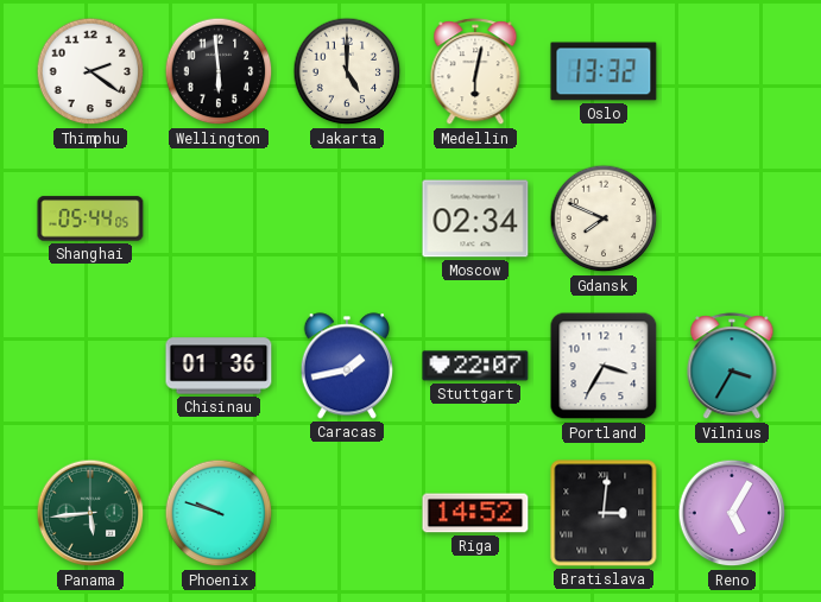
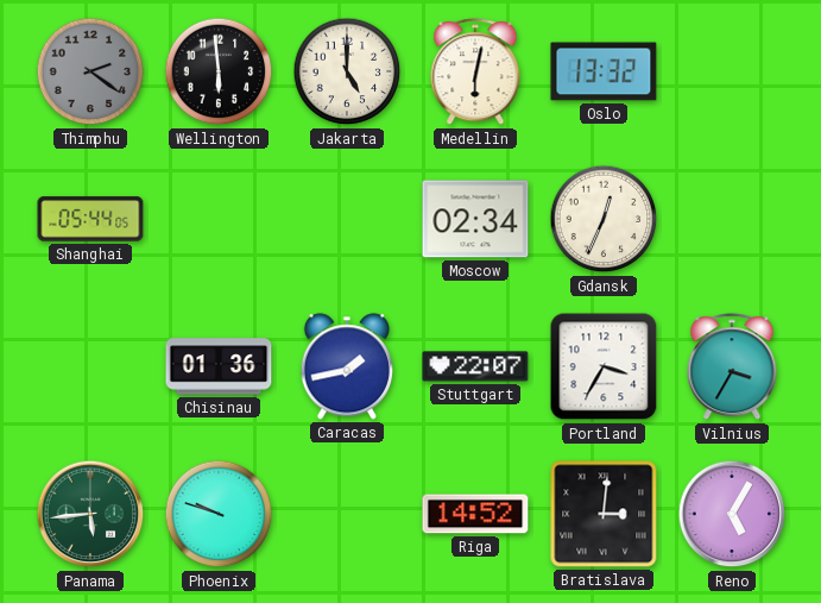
Thimphu dial: white -> grey
Gdansk: 7:49 -> 12:34
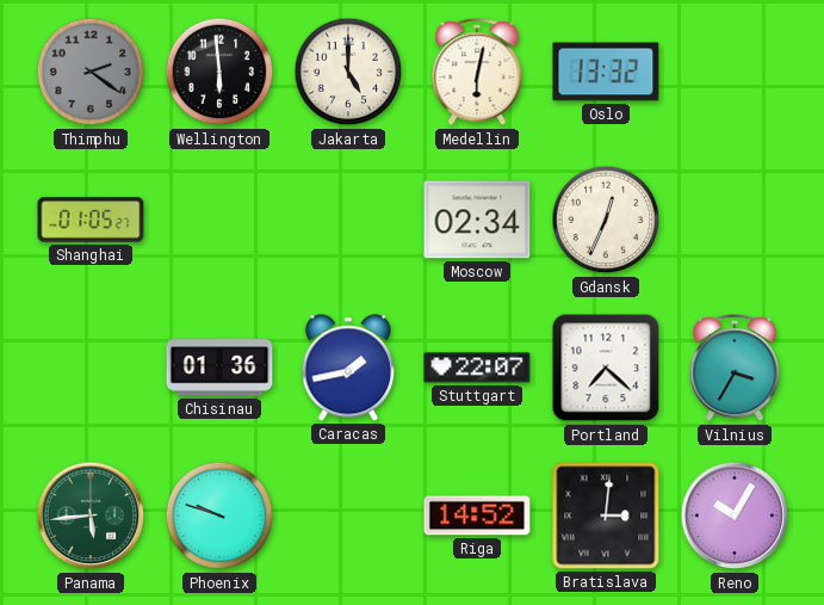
Shanghai: 05:44 -> 01:05
Portland: 3:35 -> 7:22
Reno: 5:05 -> 10:05
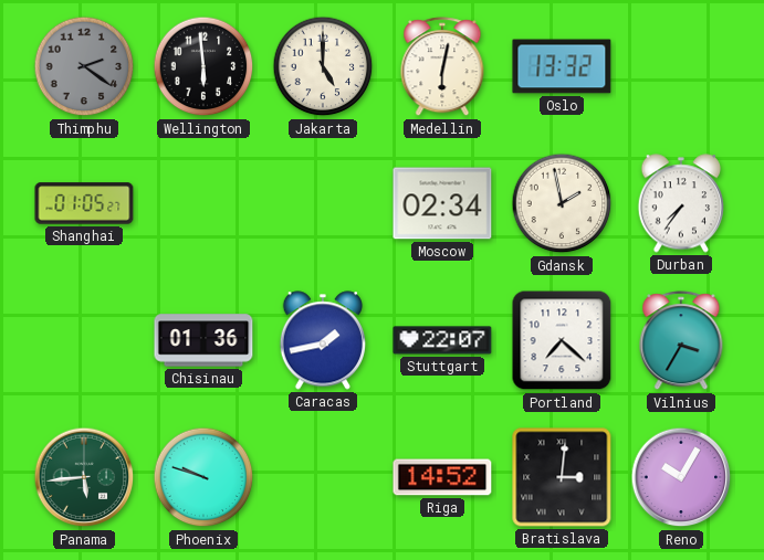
Gdansk: 12:34 -> 1:58
Durban: none -> 7:36
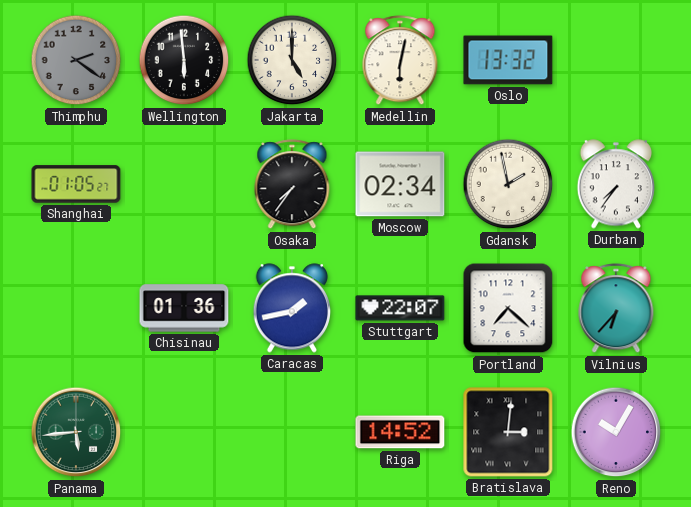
Osaka: none -> 7:36
Vilnius: 3:35 -> 6:37
Phoenix: 9:48 -> none
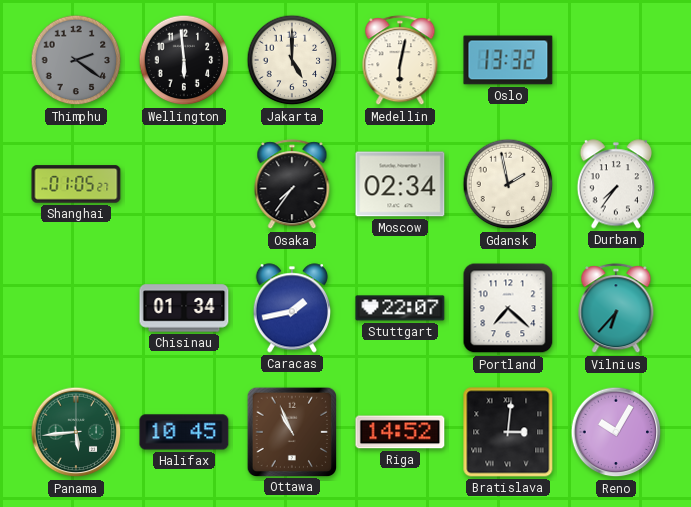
Chisinau: 01:36 -> 01:34
Halifax: none -> 10:45
Ottawa: none -> 10:56
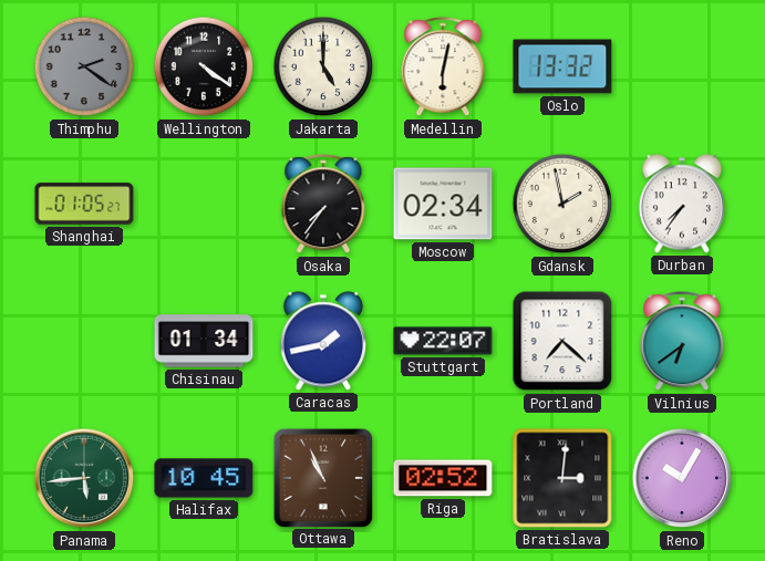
Wellington: 5:59 -> 4:21
Vilnius: 6:37 -> 6:39
Riga: 14:52 -> 02:52
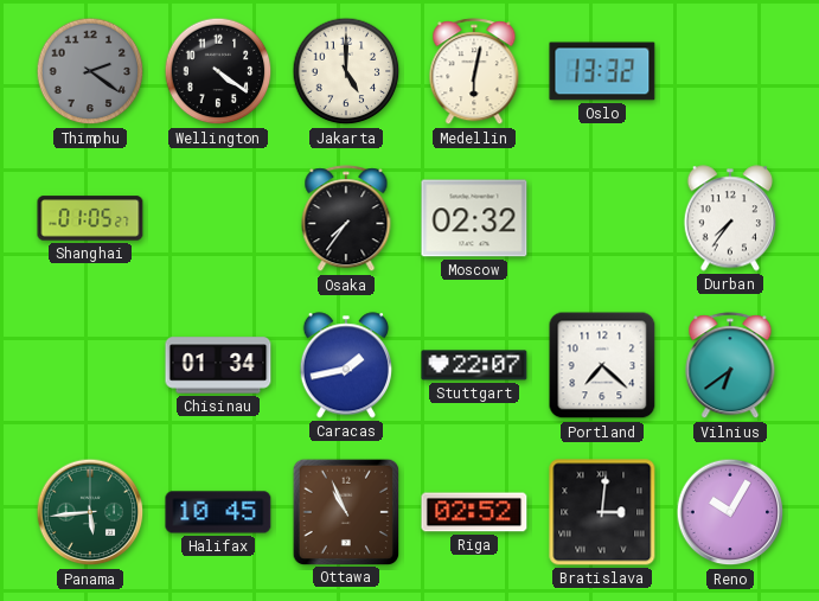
Moscow: 02:34 -> 02:32
Gdansk: 1:58 -> none
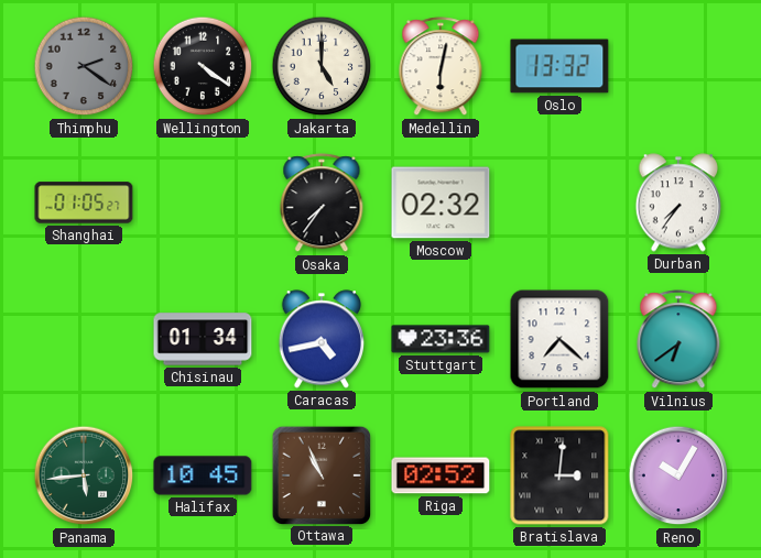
Caracas: 1:43 -> 4:43
Stuttgart: 22:07 -> 23:36
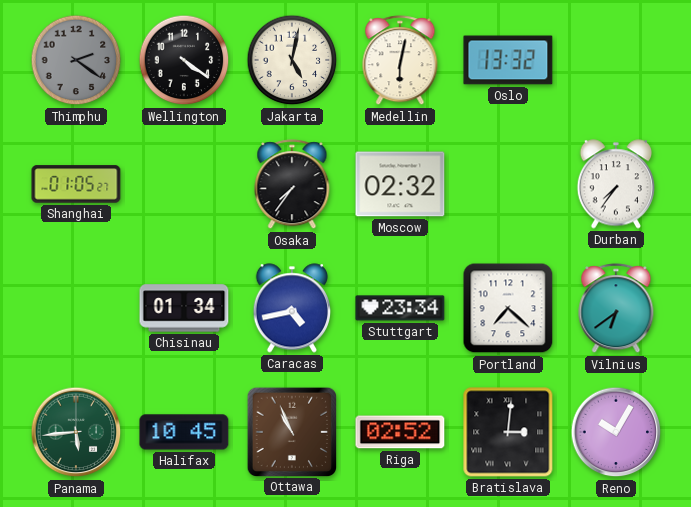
Jakarta: 5:00 -> 5:02
Stuttgart: 23:36 -> 23:34
